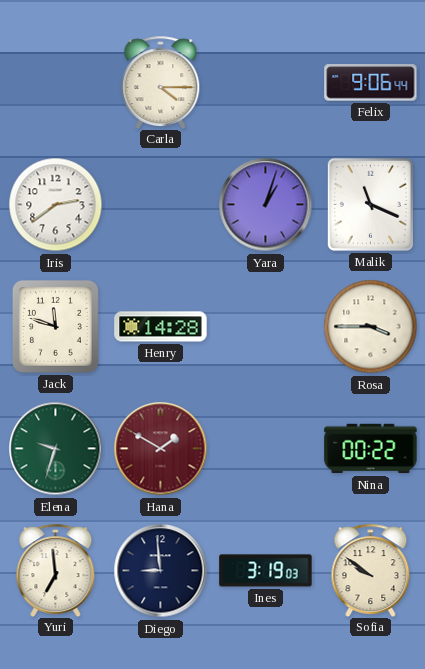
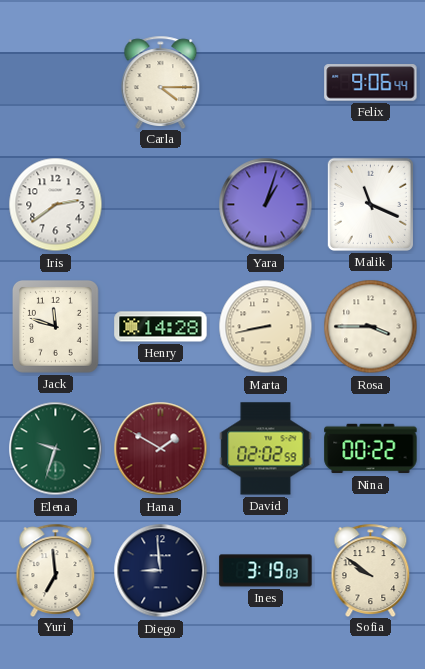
Marta: none -> 8:43
David: none -> 02:02
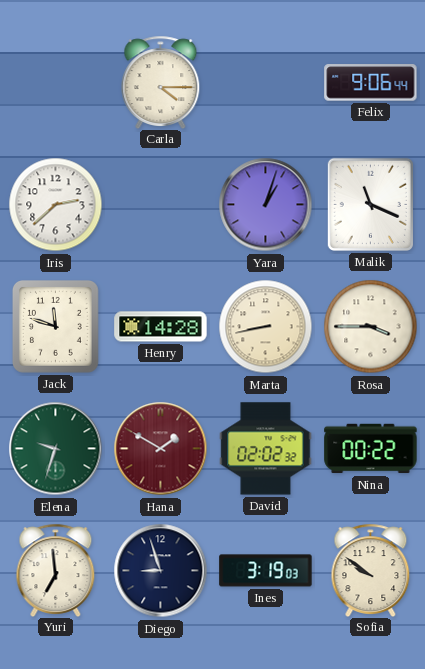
Iris: 2:39 -> 2:38
David: 02:02:59 -> 02:02:32
Diego: 8:59 -> 8:57
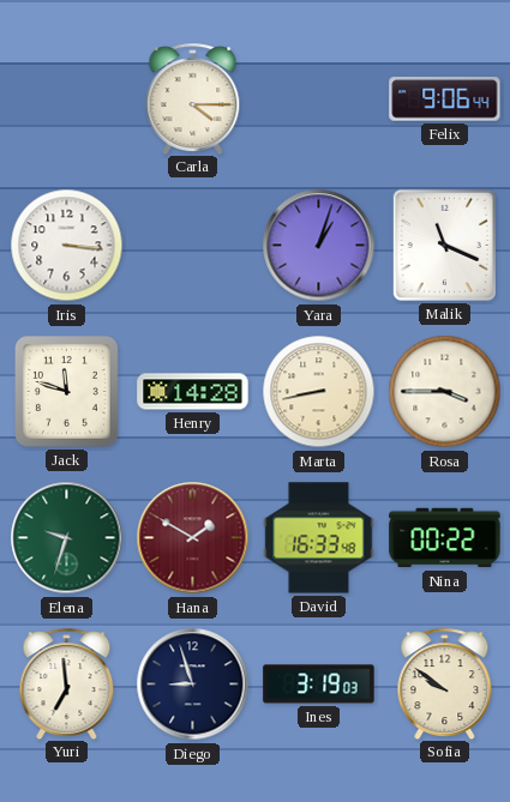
Iris: 2:38 -> 3:16
David: 02:02 -> 16:33
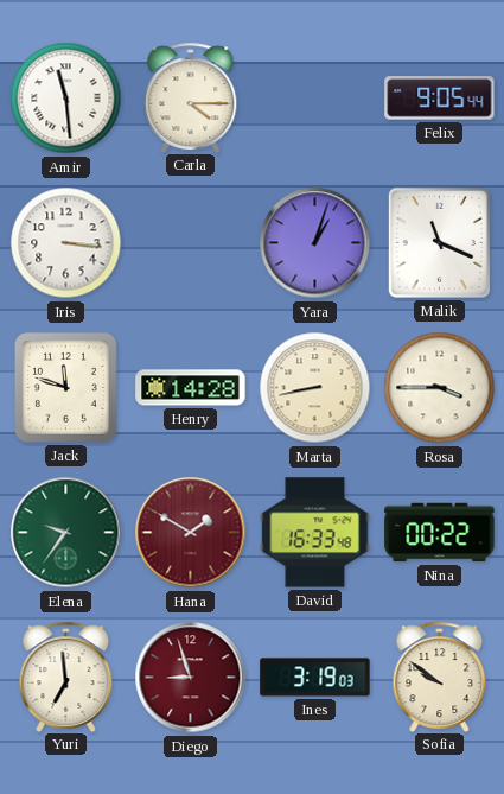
Amir: none -> 11:29
Felix: 9:06 -> 9:05
Elena: 9:33 -> 9:36
Diego dial: navy -> burgundy
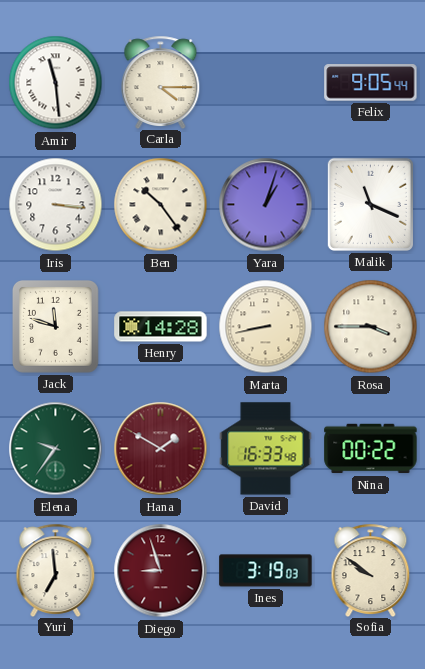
Ben: none -> 10:24
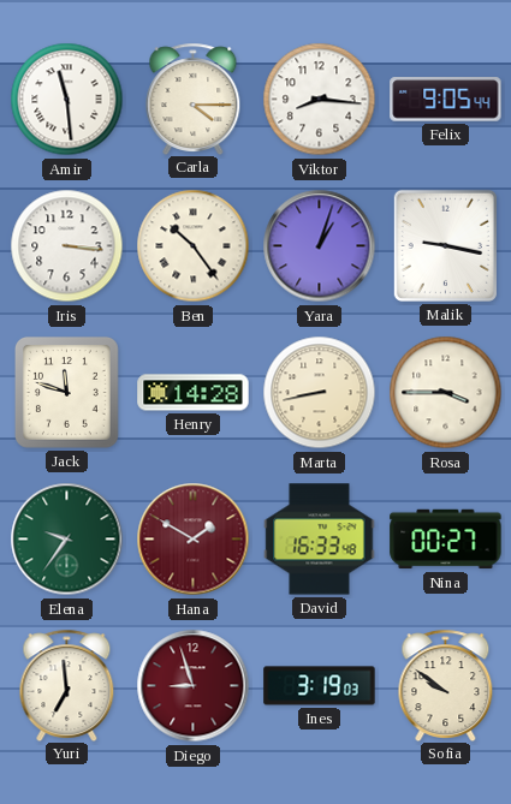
Viktor: none -> 8:16
Malik: 11:19 -> 9:17
Nina: 00:22 -> 00:27
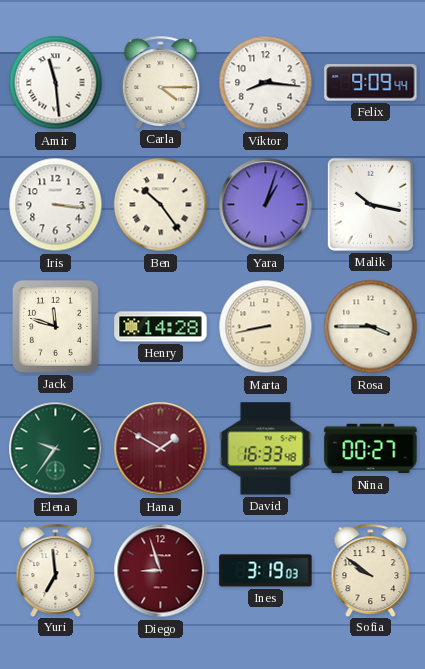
Felix: 9:05 -> 9:09
Malik: 9:17 -> 10:17
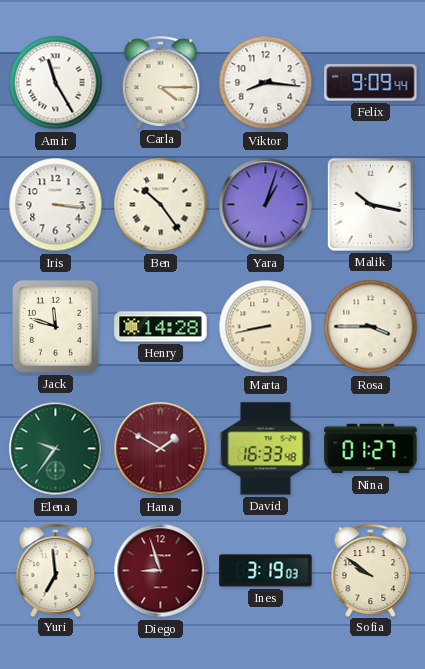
Amir: 11:29 -> 11:25
Nina: 00:27 -> 01:27
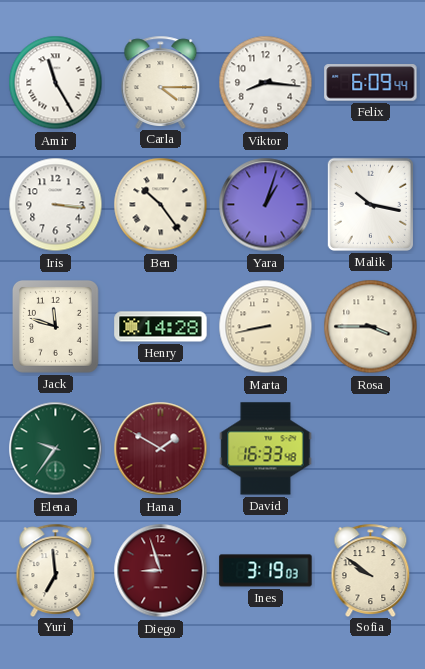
Felix: 9:09 -> 6:09
Nina: 01:27 -> none
